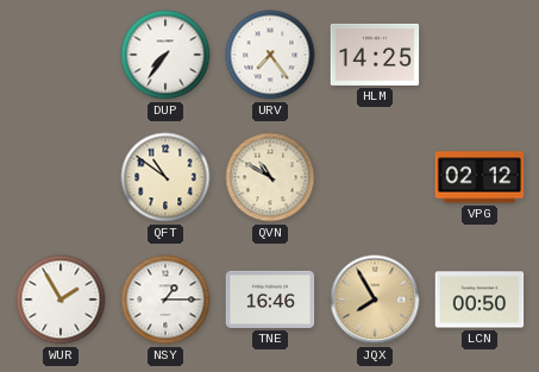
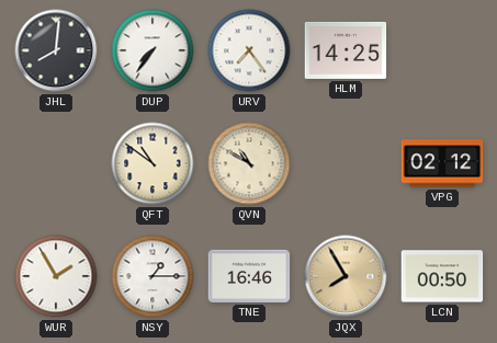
JHL: none -> 8:01
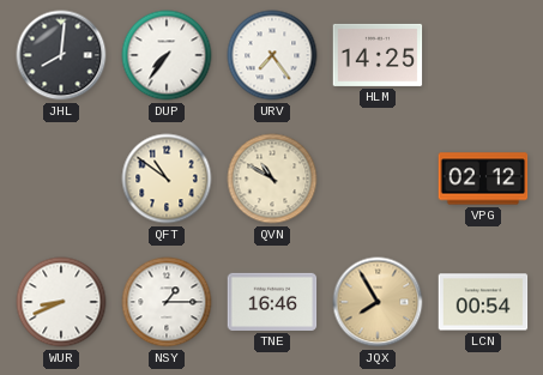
WUR: 1:55 -> 8:41
LCN: 00:50 -> 00:54
